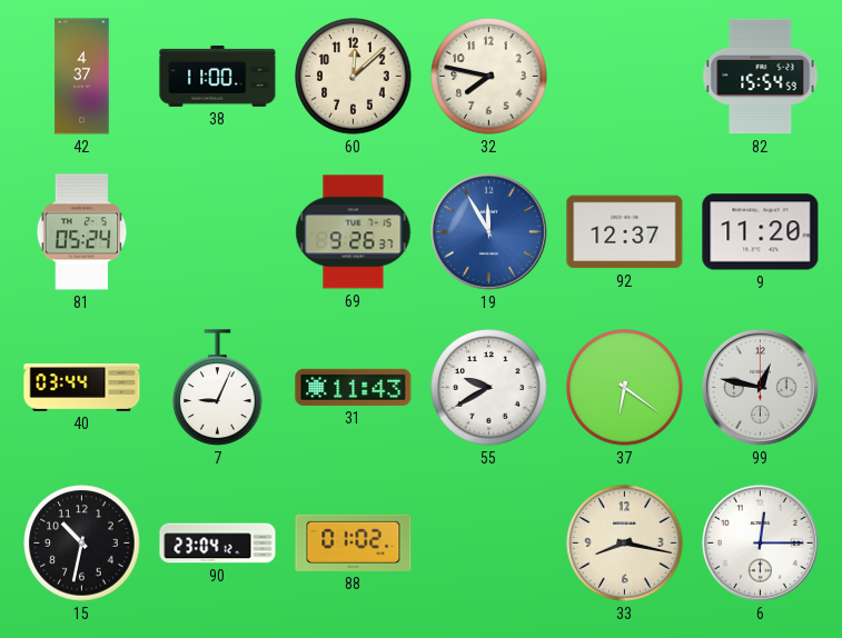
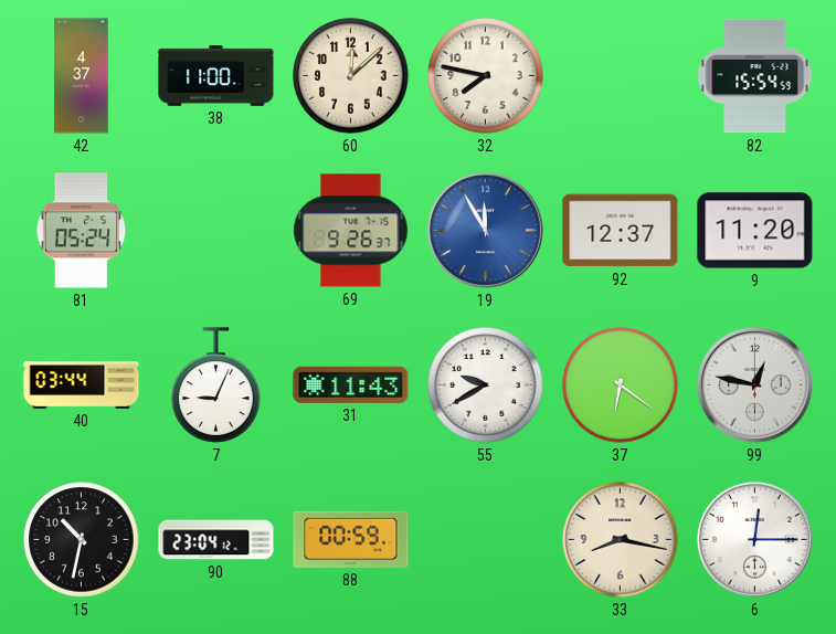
88: 01:02 -> 00:59
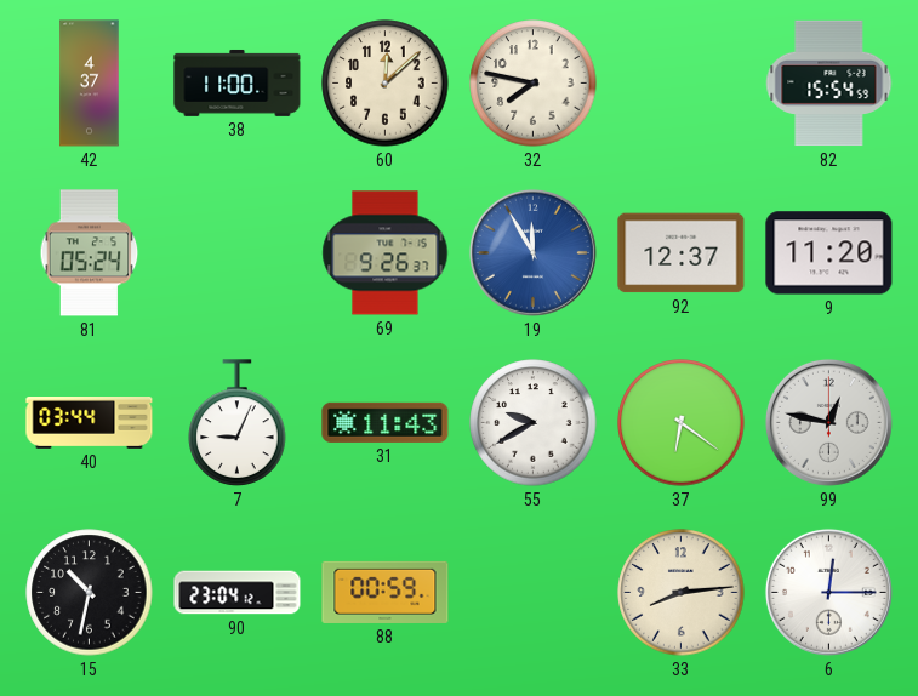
33: 8:17 -> 8:14
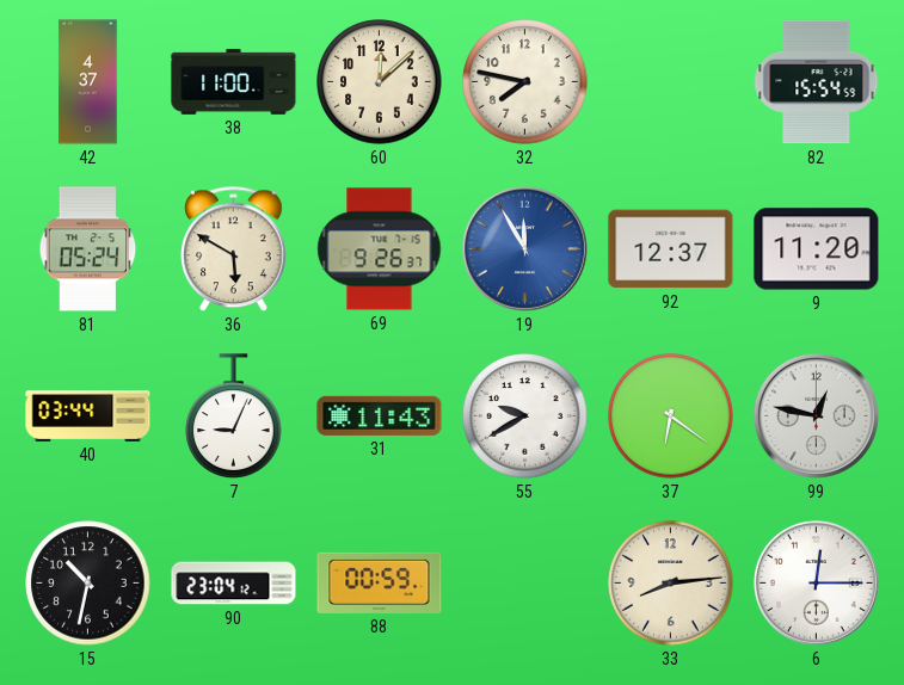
36: none -> 5:50
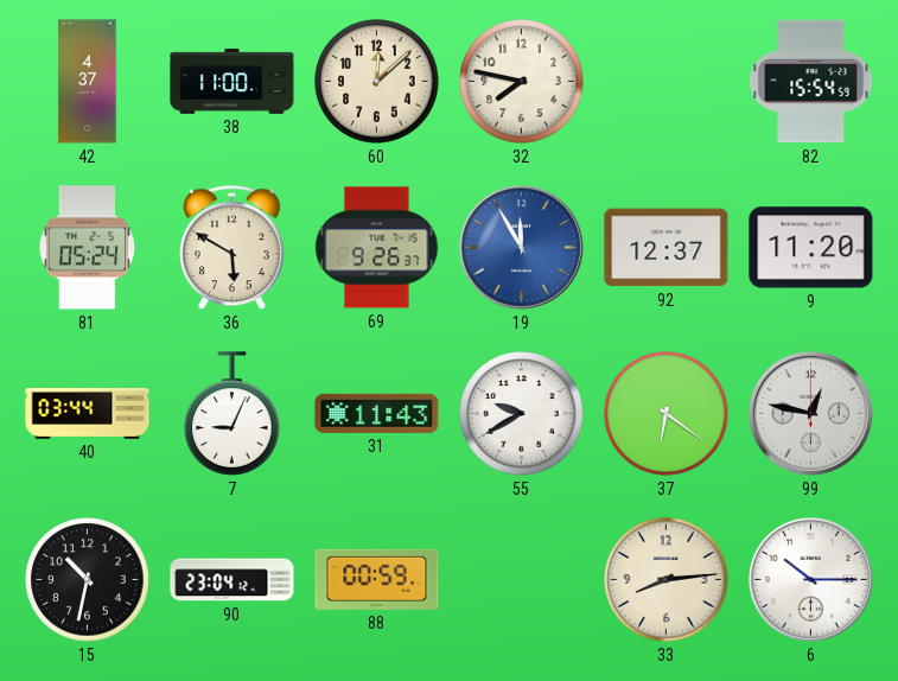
6: 12:15 -> 10:15
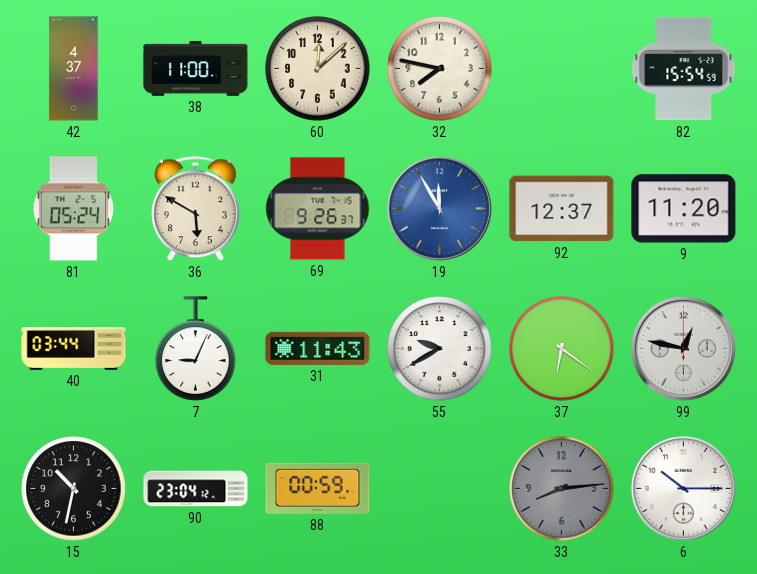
33 dial: cream -> grey
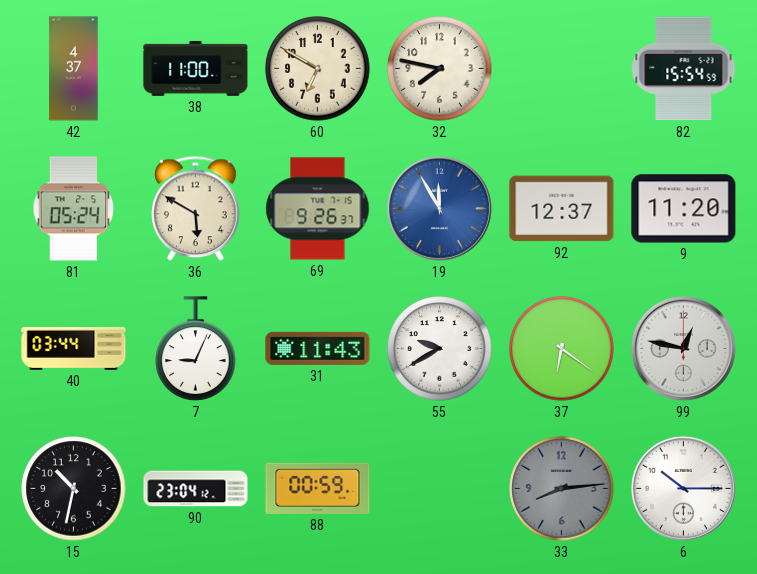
60: 12:08 -> 6:50
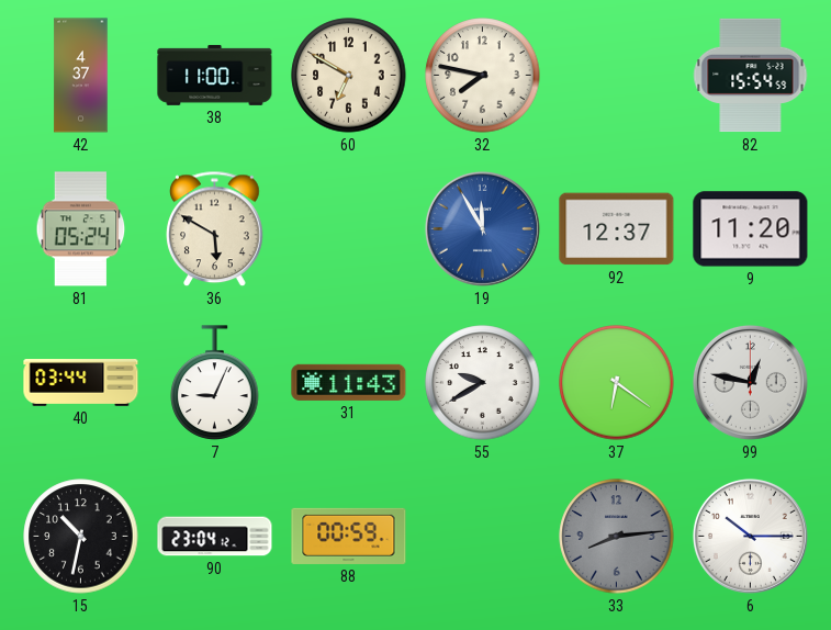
69: 9:26 -> none
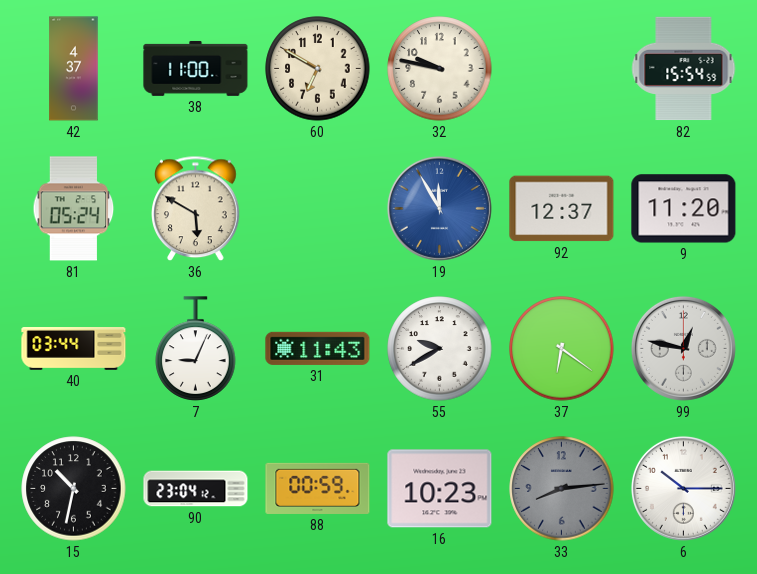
32: 7:47 -> 9:47
16: none -> 10:23
